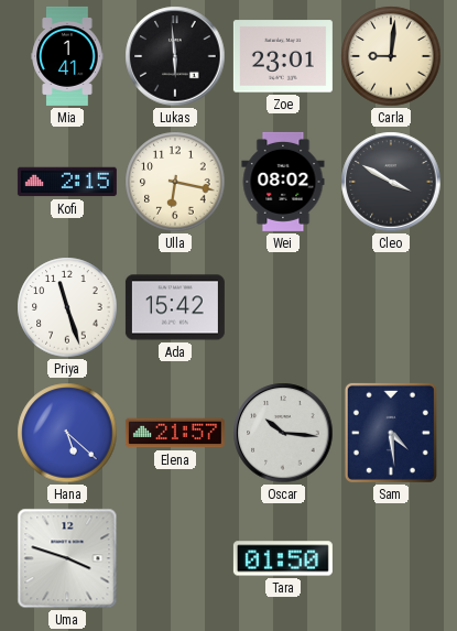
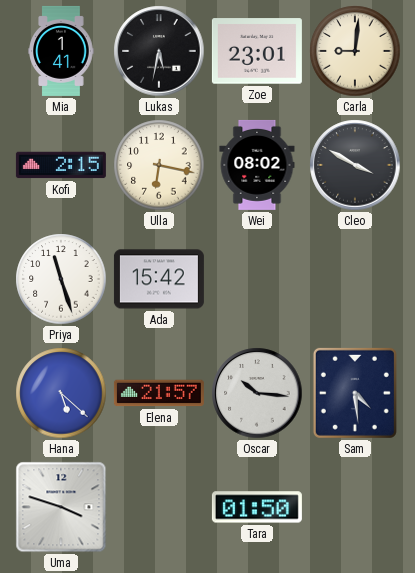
Lukas: 5:59 -> 5:32
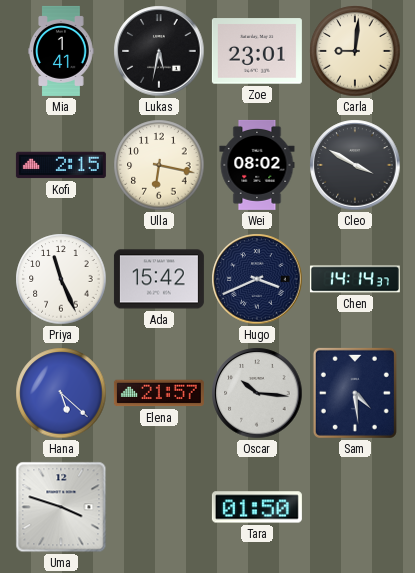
Priya: 11:27 -> 11:26
Hugo: none -> 3:41
Chen: none -> 14:14
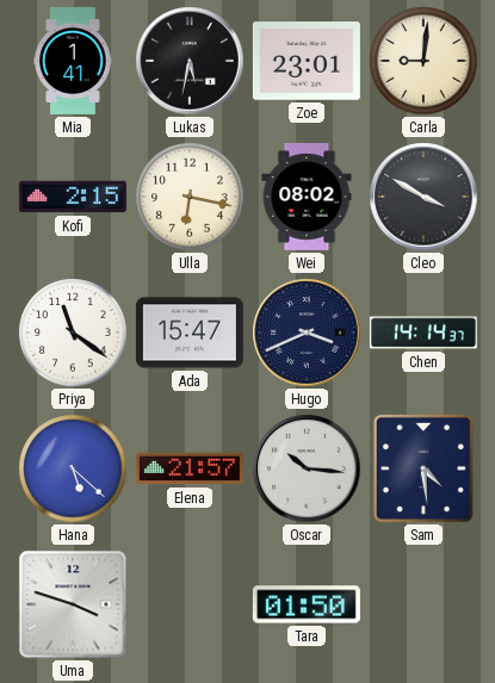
Priya: 11:26 -> 11:21
Ada: 15:42 -> 15:47
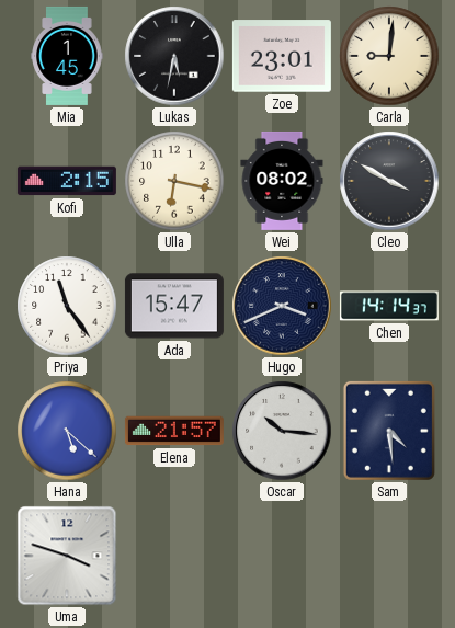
Mia: 1:41 -> 1:45
Priya: 11:21 -> 11:24
Tara: 01:50 -> none
